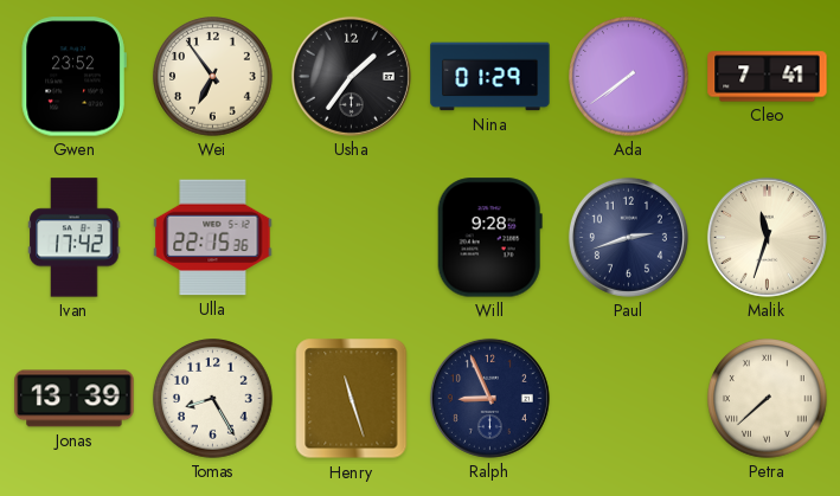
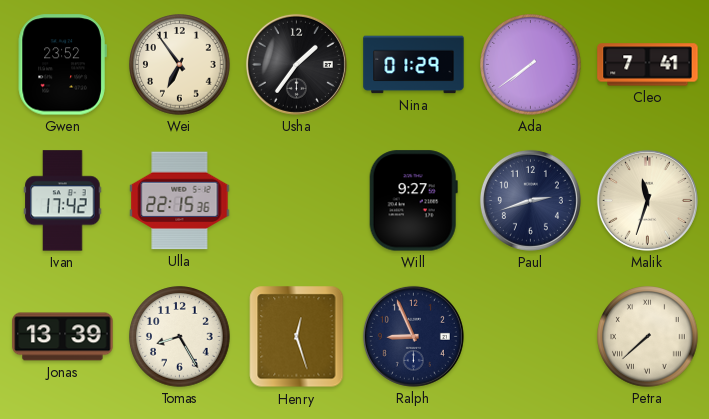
Will: 9:28 -> 9:27
Henry: 11:27 -> 12:27
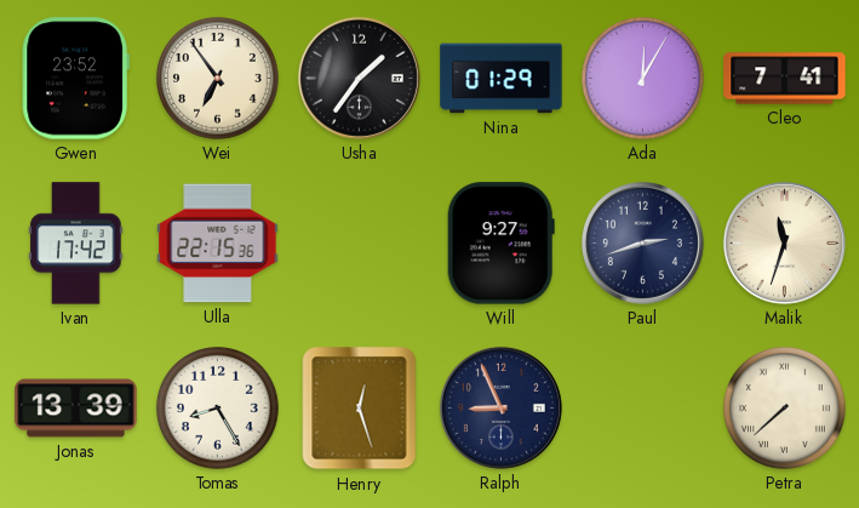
Ada: 7:39 -> 12:05
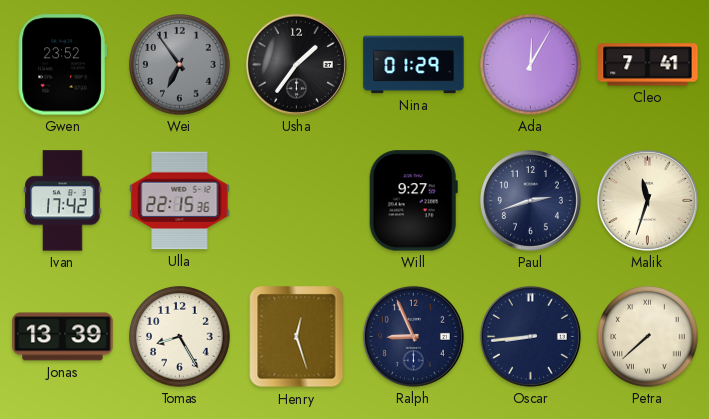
Wei dial: cream -> grey
Oscar: none -> 8:44
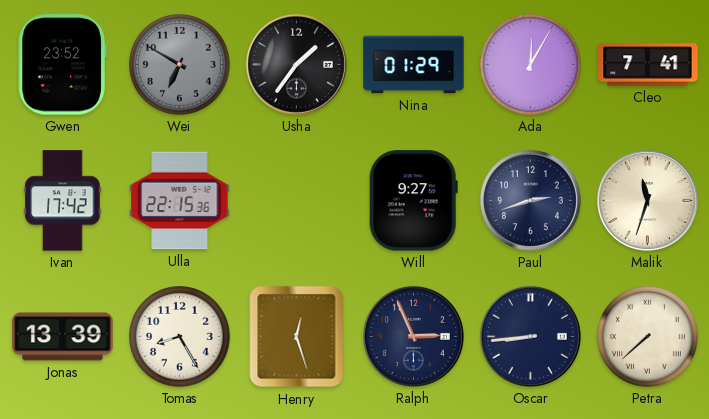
Wei: 6:54 -> 6:50
Ralph: 8:56 -> 2:56
